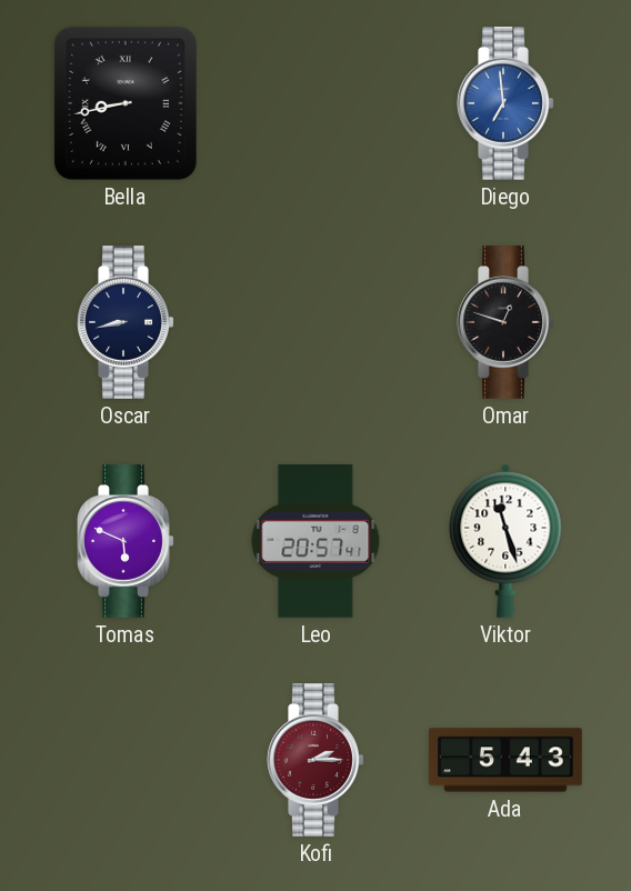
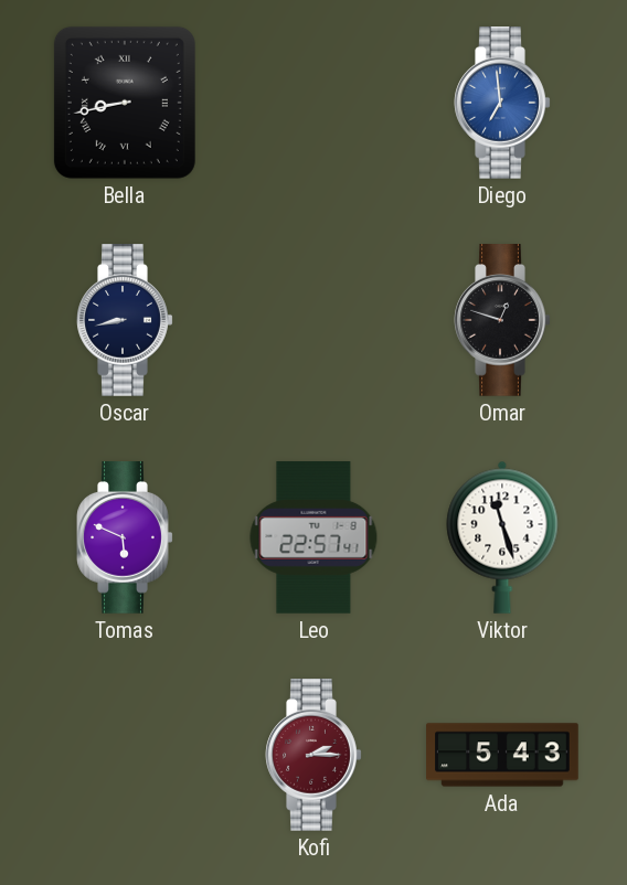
Leo: 20:57 -> 22:57
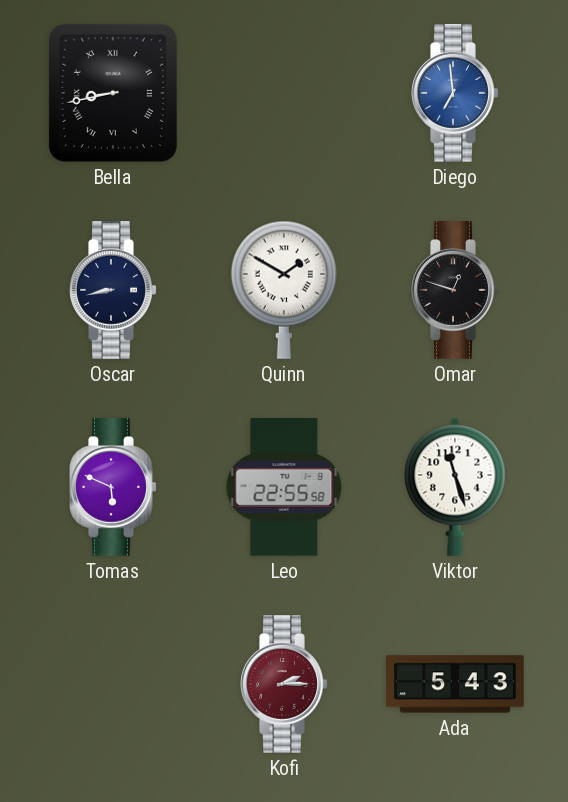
Quinn: none -> 1:50
Leo: 22:57 -> 22:55
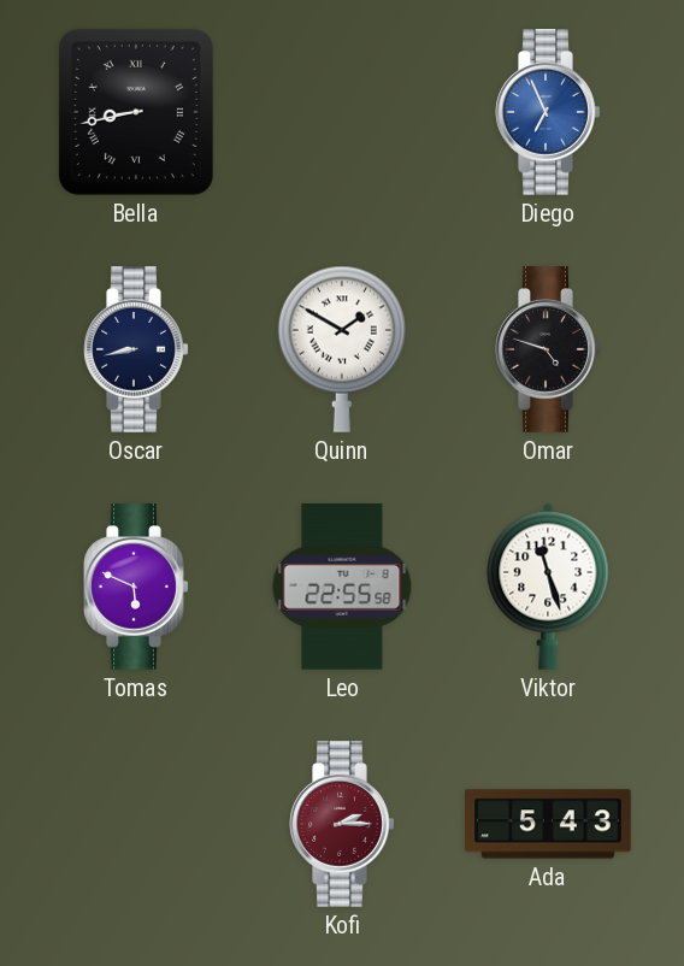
Diego: 6:59 -> 6:56
Omar: 12:48 -> 4:48
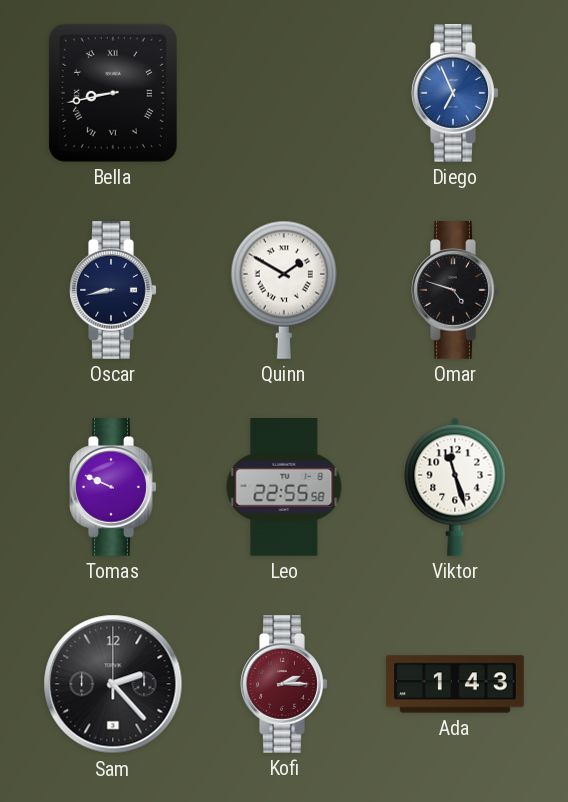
Tomas: 5:49 -> 9:49
Sam: none -> 2:23
Ada: 5:43 -> 1:43
